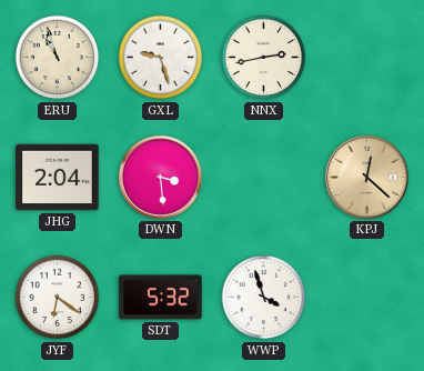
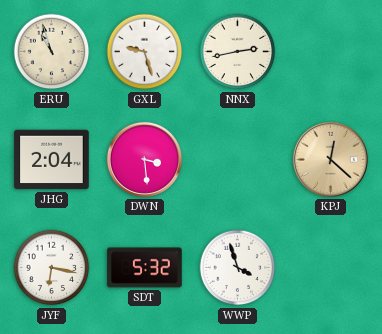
JYF: 6:21 -> 6:17
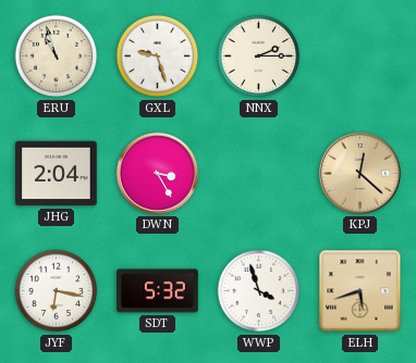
NNX: 2:43 -> 2:15
DWN: 3:29 -> 3:25
ELH: none -> 5:42
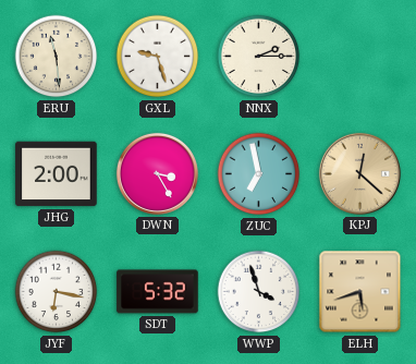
ERU: 10:57 -> 11:29
JHG: 2:04 -> 2:00
ZUC: none -> 6:58
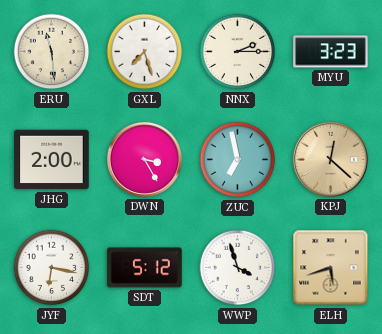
GXL: 9:27 -> 7:27
MYU: none -> 3:23
SDT: 5:32 -> 5:12
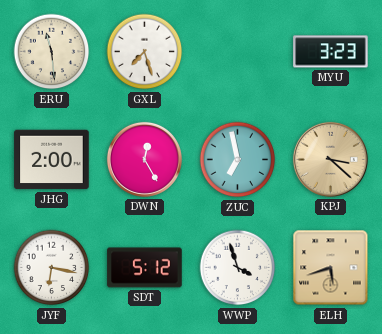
NNX: 2:15 -> none
DWN: 3:25 -> 12:25
KPJ: 12:22 -> 3:22
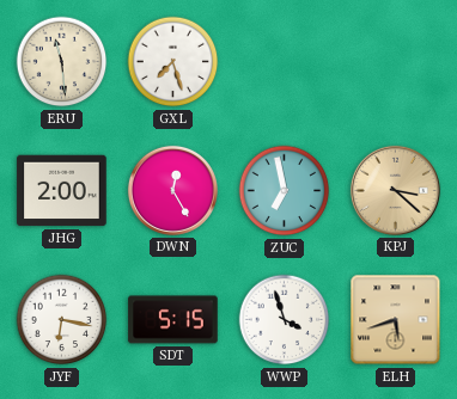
MYU: 3:23 -> none
SDT: 5:12 -> 5:15
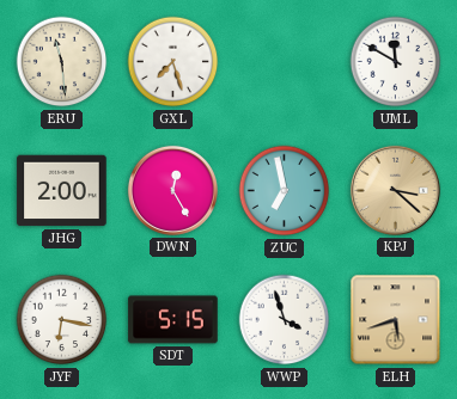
UML: none -> 11:50
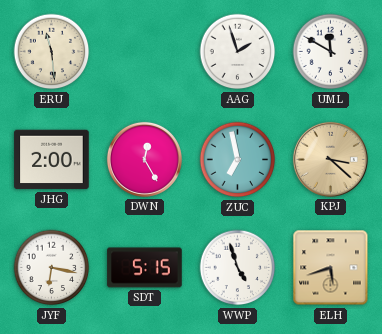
GXL: 7:27 -> none
AAG: none -> 1:57
WWP: 3:57 -> 4:57
